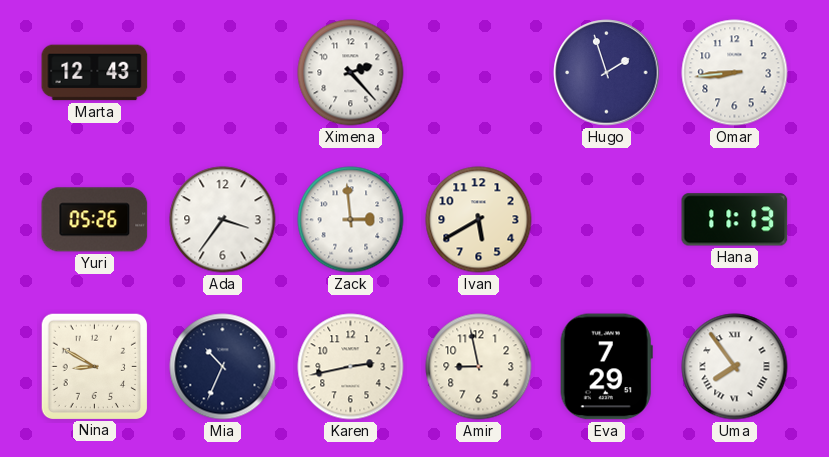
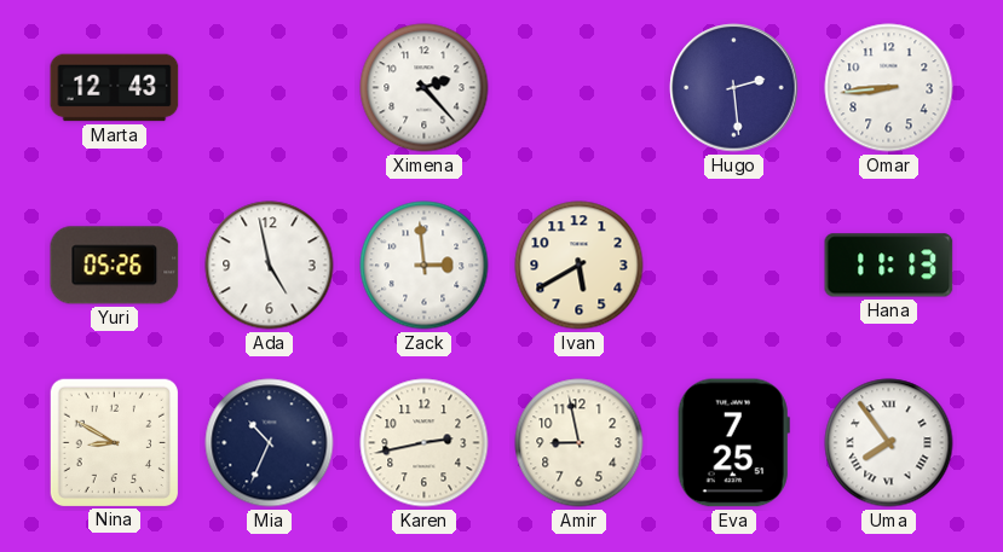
Hugo: 1:57 -> 2:29
Ada: 3:36 -> 4:58
Eva: 7:29 -> 7:25
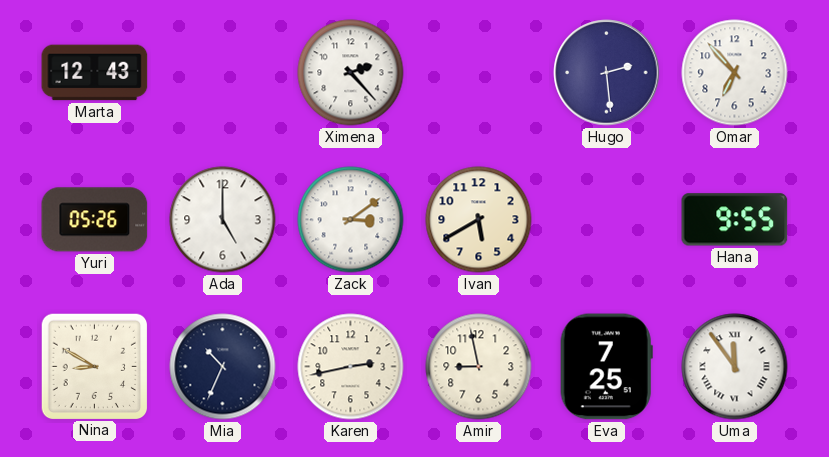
Omar: 8:44 -> 6:53
Ada: 4:58 -> 5:00
Zack: 2:59 -> 3:09
Hana: 11:13 -> 9:55
Uma: 7:54 -> 11:54
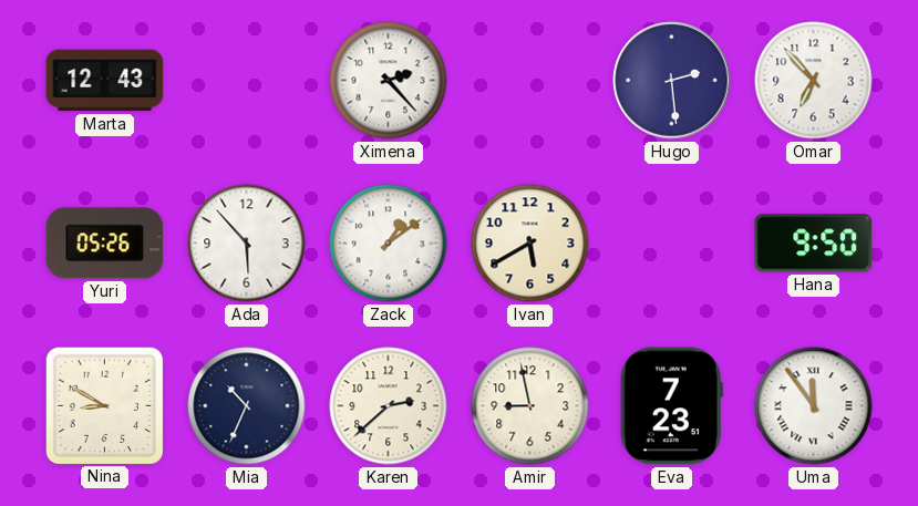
Ada: 5:00 -> 5:53
Zack: 3:09 -> 1:09
Hana: 9:55 -> 9:50
Karen: 2:43 -> 2:38
Eva: 7:25 -> 7:23
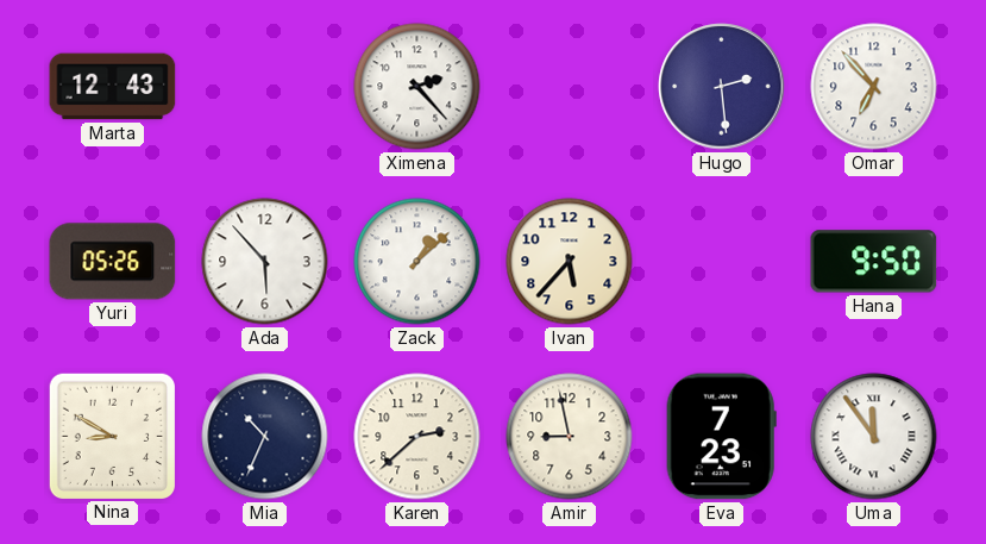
Zack: 1:09 -> 1:08
Ivan: 5:40 -> 5:37
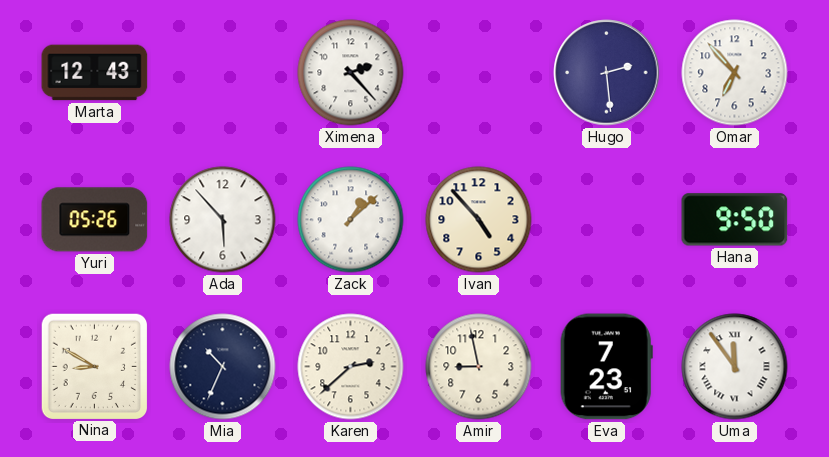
Ivan: 5:37 -> 4:53
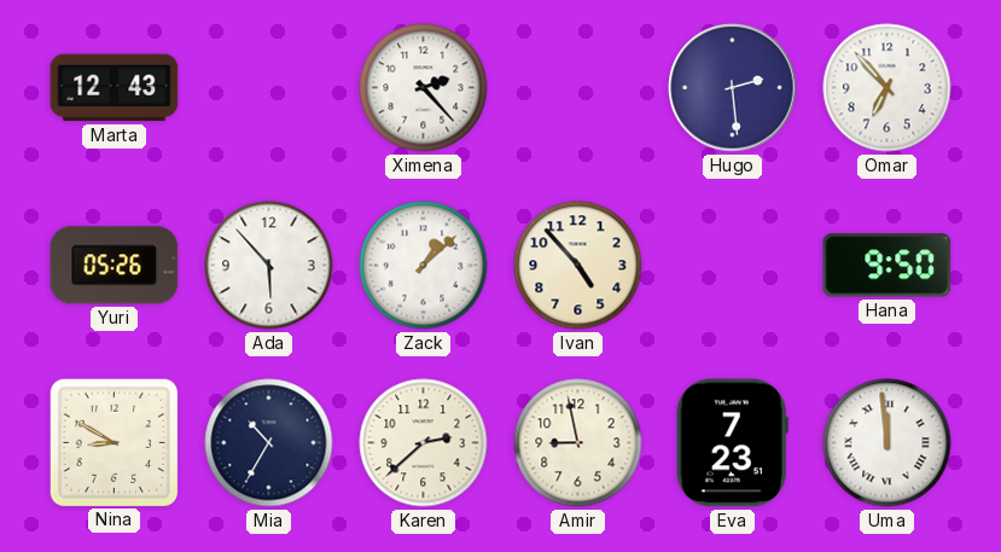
Mia: 10:34 -> 10:35
Uma: 11:54 -> 11:59
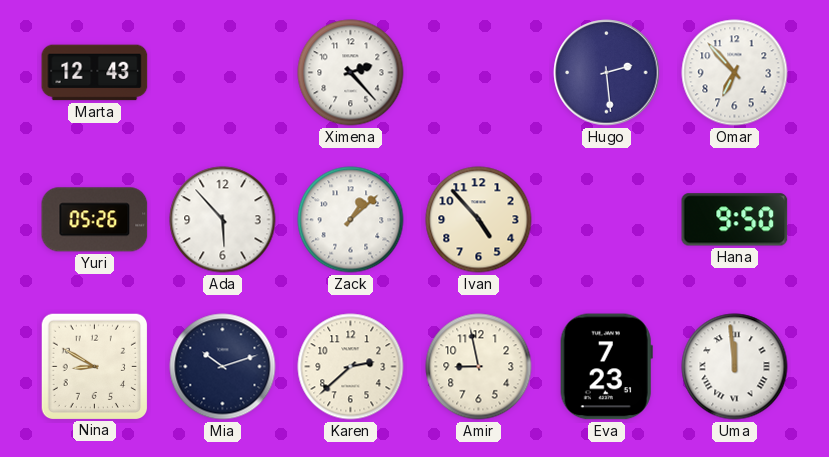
Mia: 10:35 -> 10:12
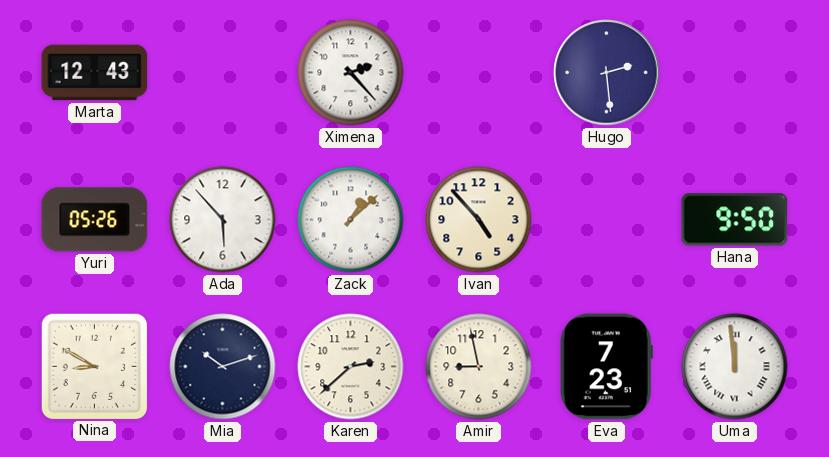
Omar: 6:53 -> none
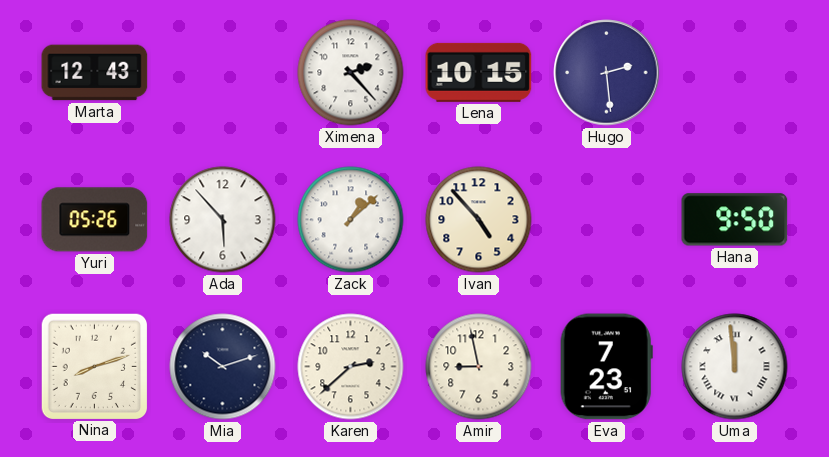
Lena: none -> 10:15
Nina: 8:50 -> 8:12
